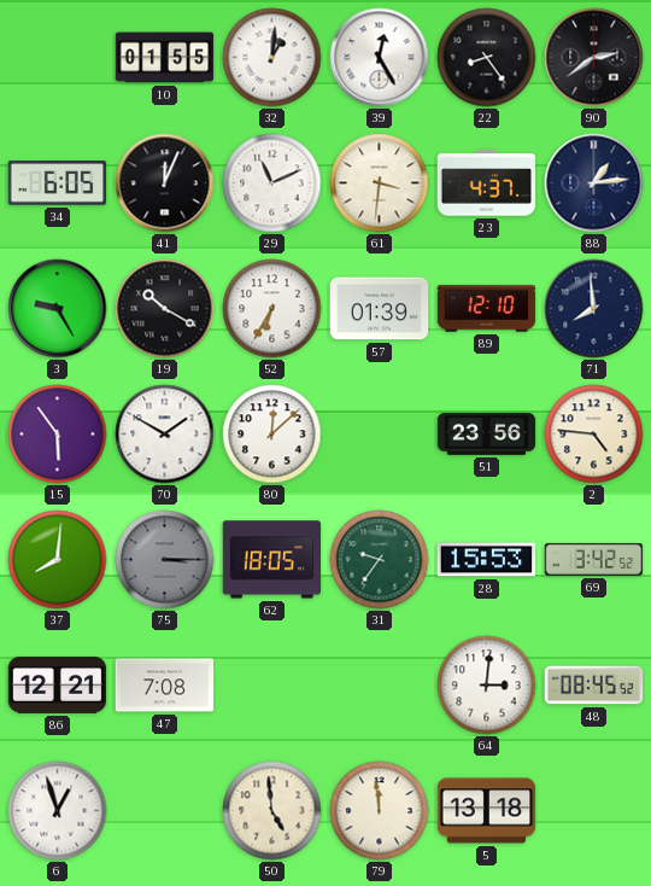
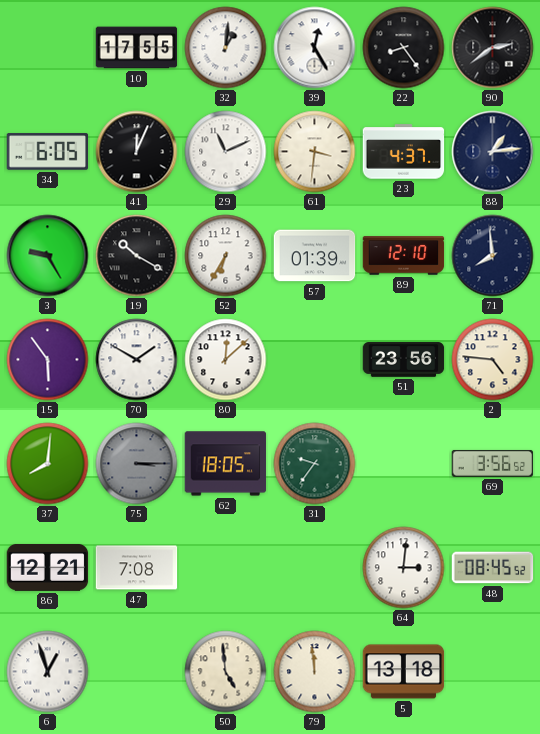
10: 01:55 -> 17:55
28: 15:53 -> none
69: 3:42 -> 3:56
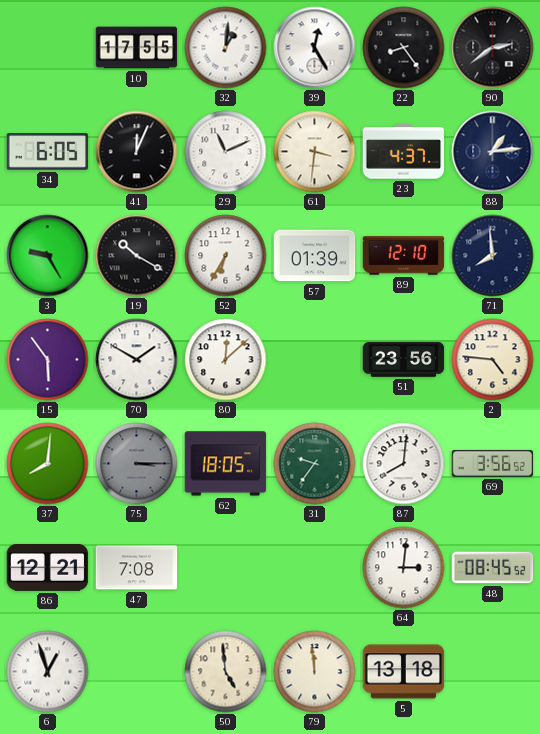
87: none -> 8:01
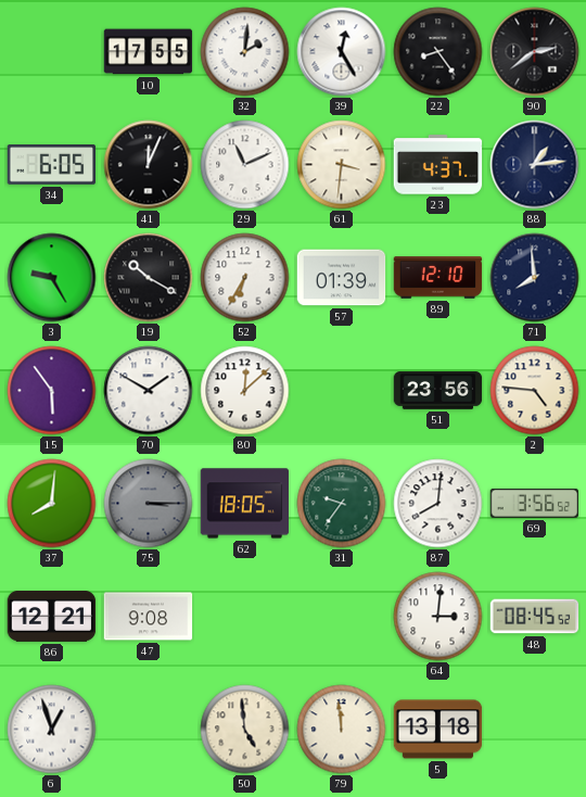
32: 1:01 -> 2:01
47: 7:08 -> 9:08
